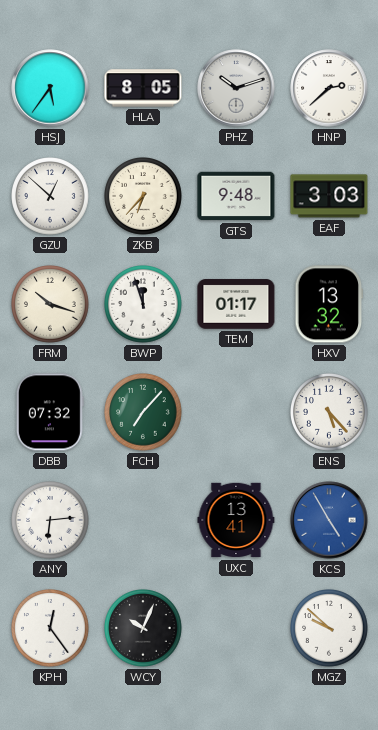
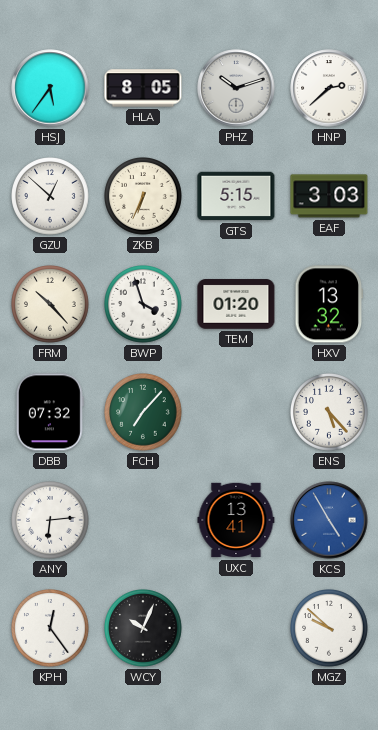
ZKB: 6:37 -> 6:34
GTS: 9:48 -> 5:15
FRM: 10:18 -> 10:23
BWP: 11:57 -> 3:57
TEM: 01:17 -> 01:20
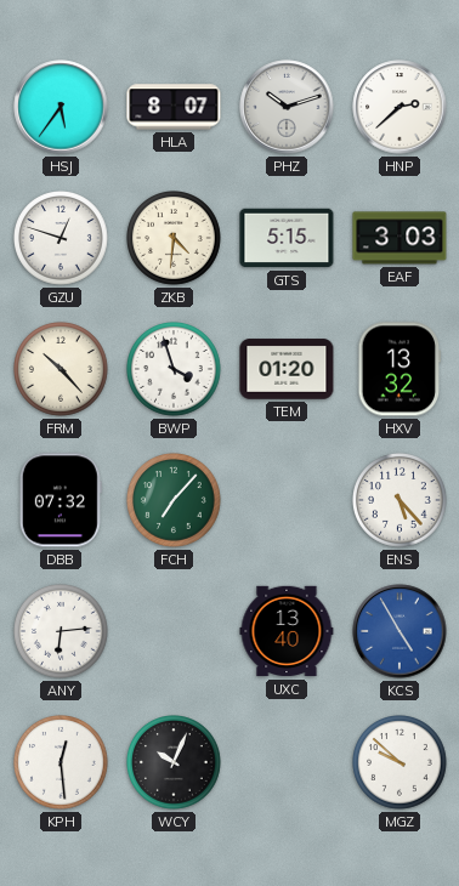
HLA: 8:05 -> 8:07
GZU: 12:52 -> 12:48
ZKB: 6:34 -> 4:31
UXC: 13:41 -> 13:40
KPH: 12:24 -> 12:29
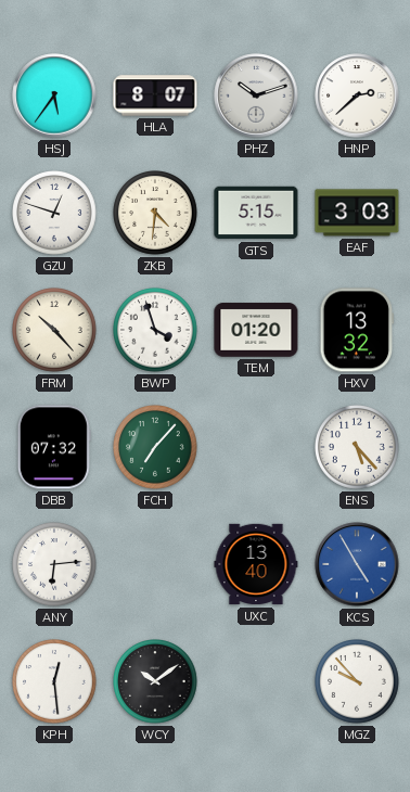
WCY: 10:04 -> 10:09
MGZ: 9:52 -> 9:53
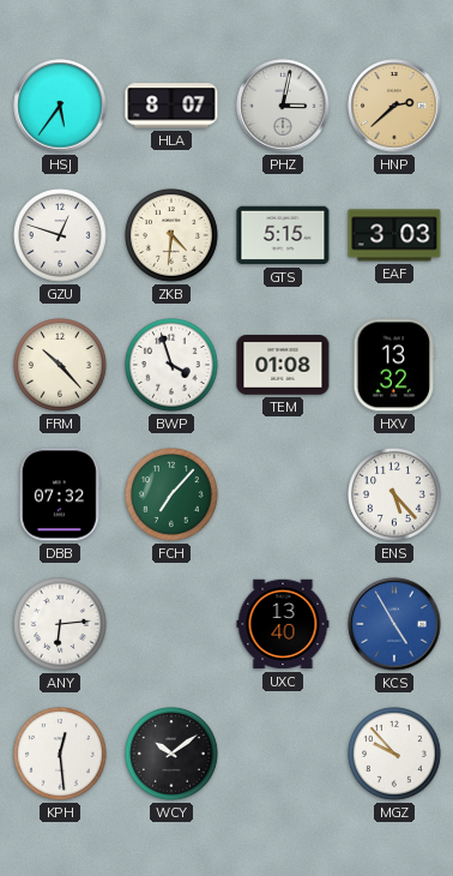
PHZ: 10:12 -> 3:02
HNP dial: white -> champagne
TEM: 01:20 -> 01:08
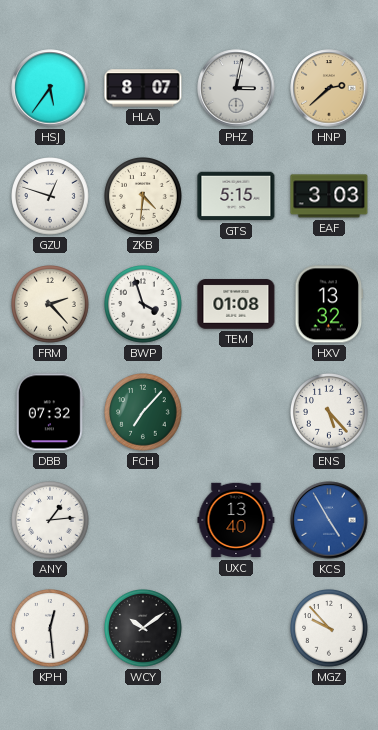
FRM: 10:23 -> 2:23
ANY: 6:14 -> 1:14
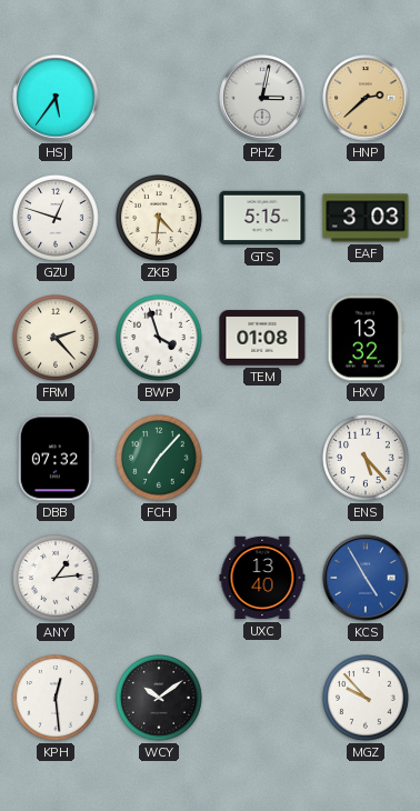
HLA: 8:07 -> none
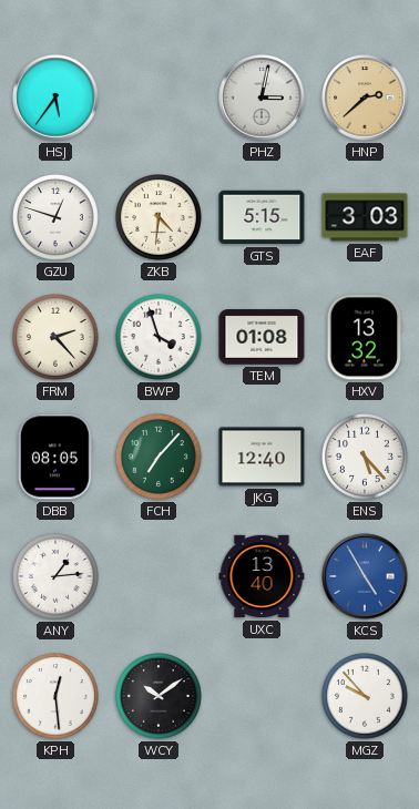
DBB: 07:32 -> 08:05
JKG: none -> 12:40
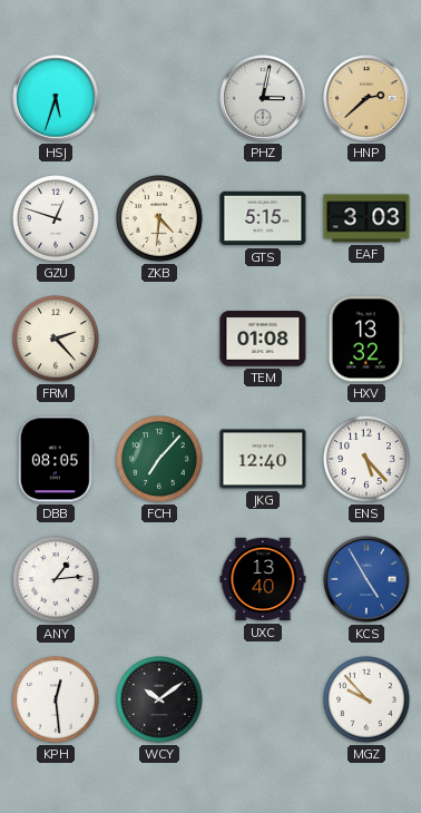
HSJ: 5:36 -> 5:33
BWP: 3:57 -> none
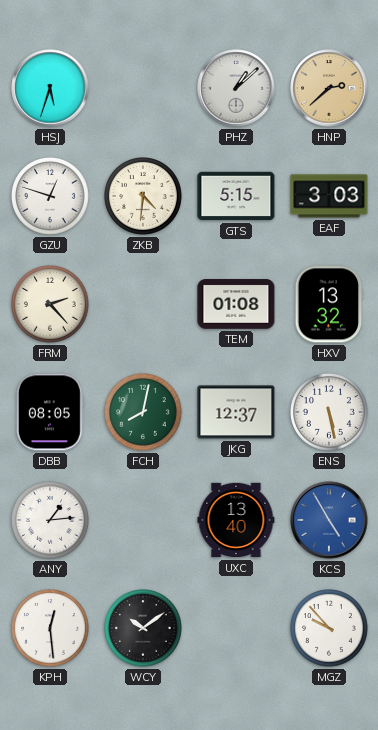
PHZ: 3:02 -> 1:08
FCH: 7:07 -> 8:02
JKG: 12:40 -> 12:37
ENS: 5:23 -> 5:28
